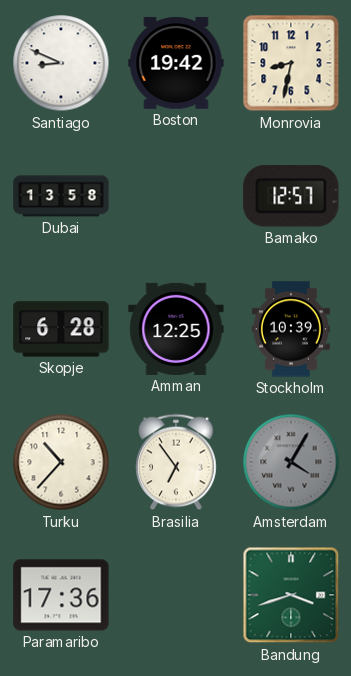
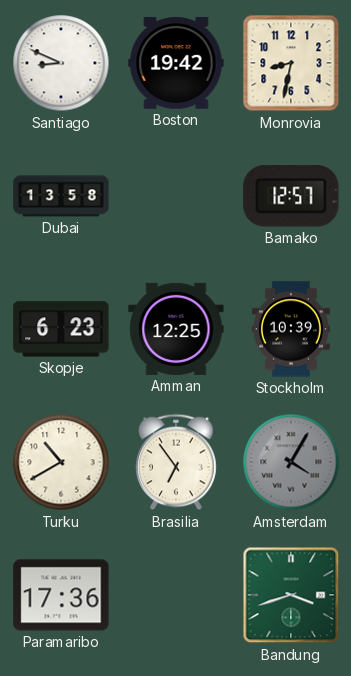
Skopje: 6:28 -> 6:23
Turku: 10:37 -> 10:40
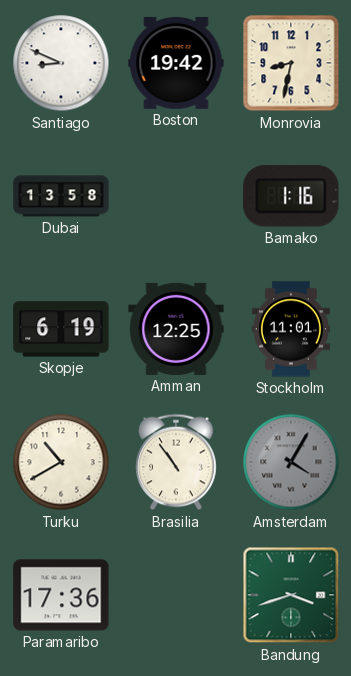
Bamako: 12:57 -> 1:16
Skopje: 6:23 -> 6:19
Stockholm: 10:39 -> 11:01
Brasilia: 6:54 -> 10:54
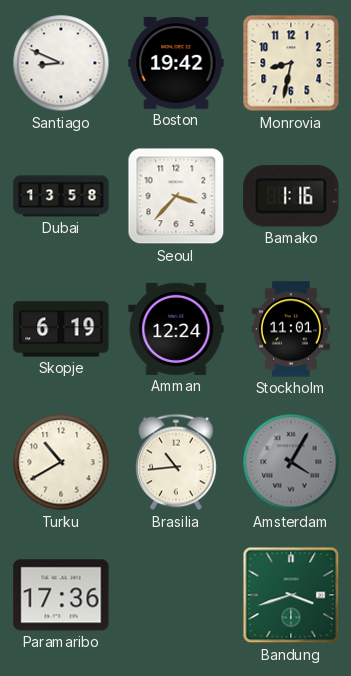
Seoul: none -> 3:37
Amman: 12:25 -> 12:24
Brasilia: 10:54 -> 10:44
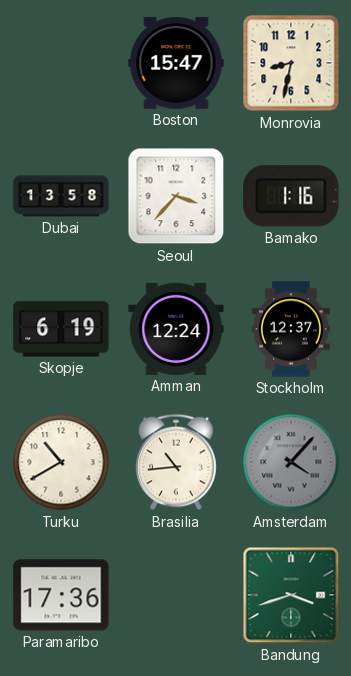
Santiago: 8:49 -> none
Boston: 19:42 -> 15:47
Stockholm: 11:01 -> 12:37
Amsterdam: 4:05 -> 4:07
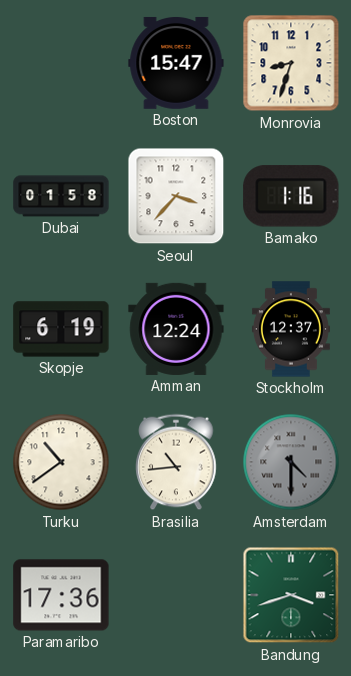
Monrovia: 8:32 -> 8:33
Dubai: 13:58 -> 01:58
Turku: 10:40 -> 10:39
Amsterdam: 4:07 -> 4:30
